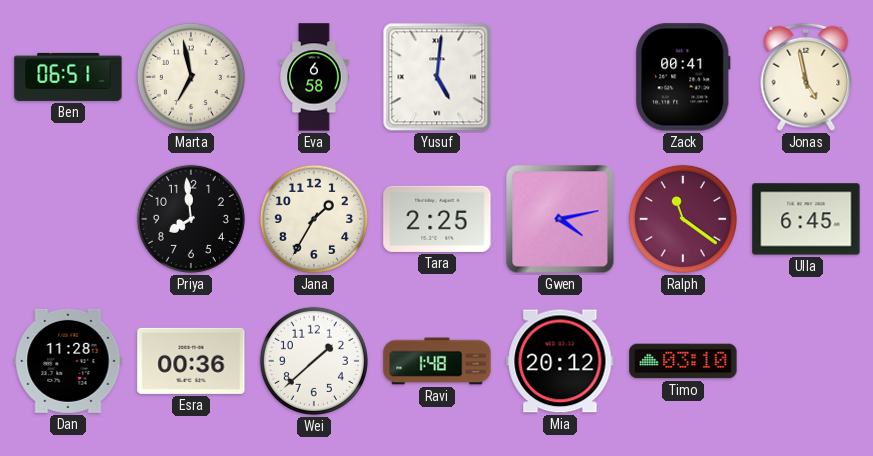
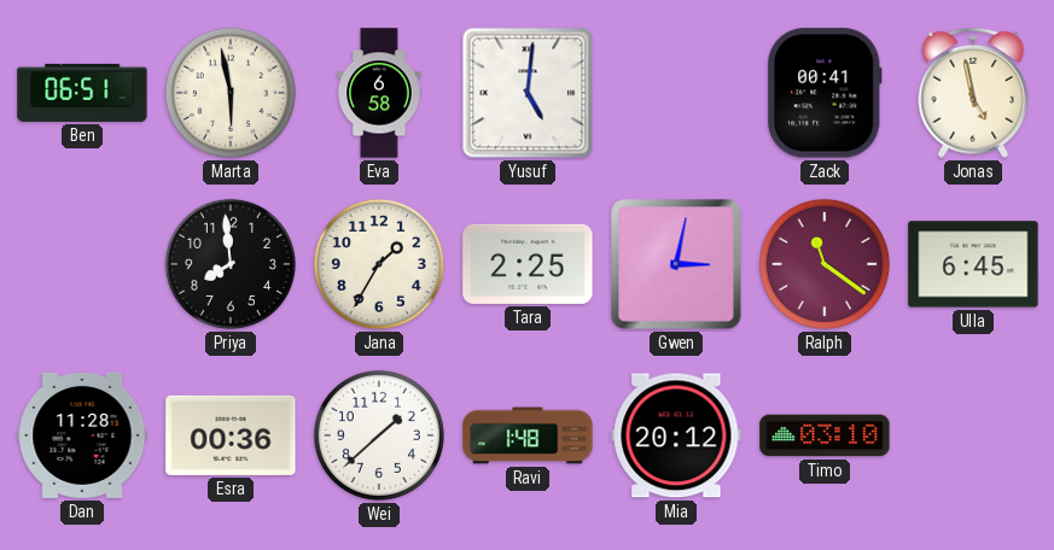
Marta: 6:58 -> 5:58
Gwen: 4:13 -> 3:02
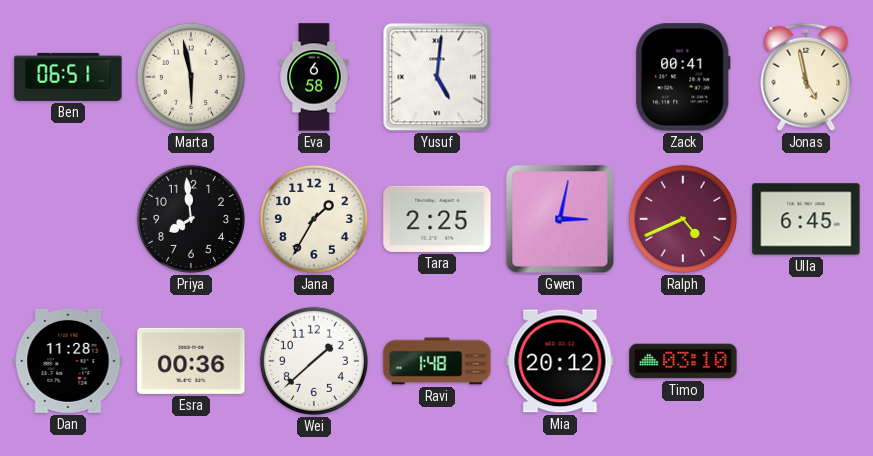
Ralph: 11:21 -> 4:41
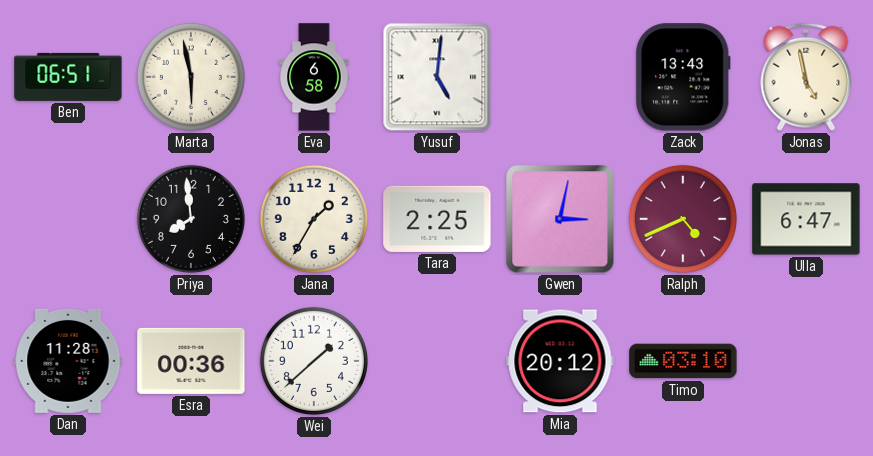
Zack: 00:41 -> 13:43
Ulla: 6:45 -> 6:47
Ravi: 1:48 -> none
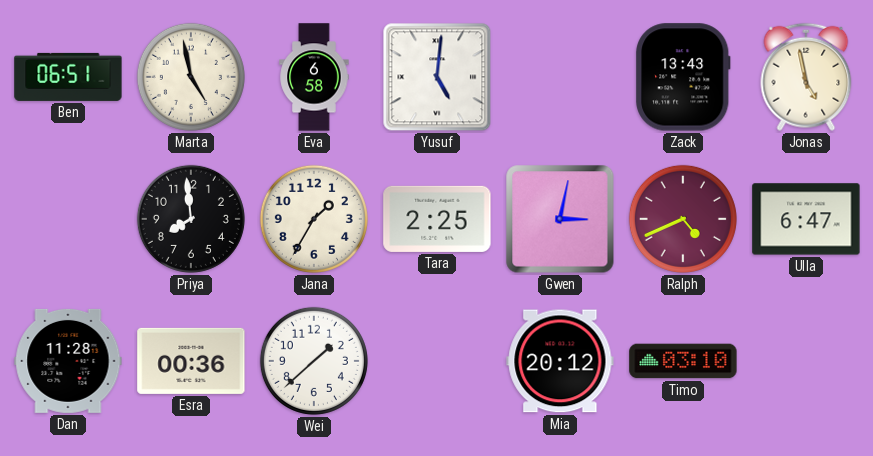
Marta: 5:58 -> 4:58
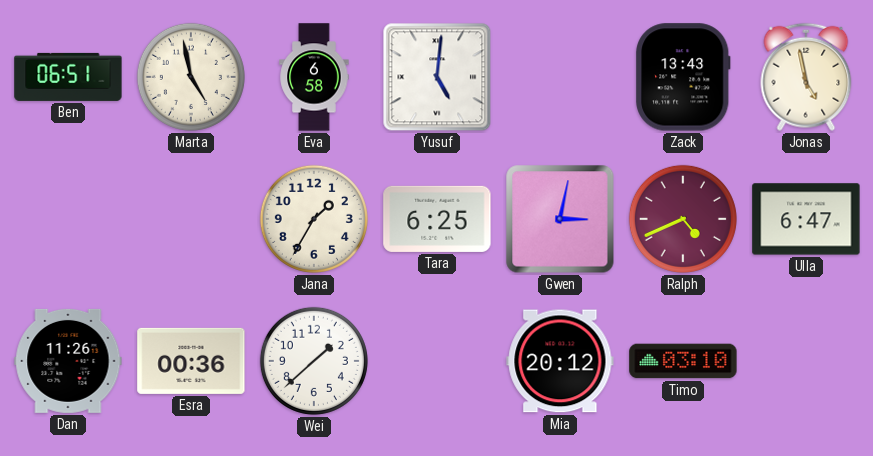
Priya: 7:59 -> none
Tara: 2:25 -> 6:25
Dan: 11:28 -> 11:26
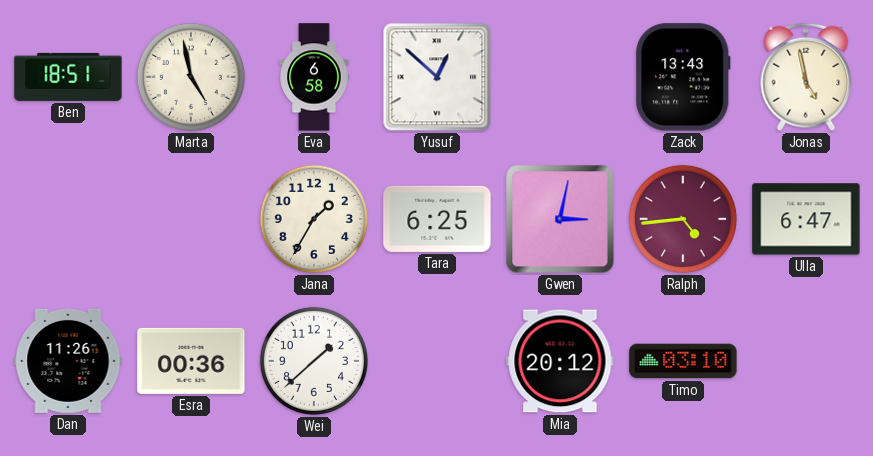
Ben: 06:51 -> 18:51
Yusuf: 5:01 -> 12:52
Ralph: 4:41 -> 4:44
